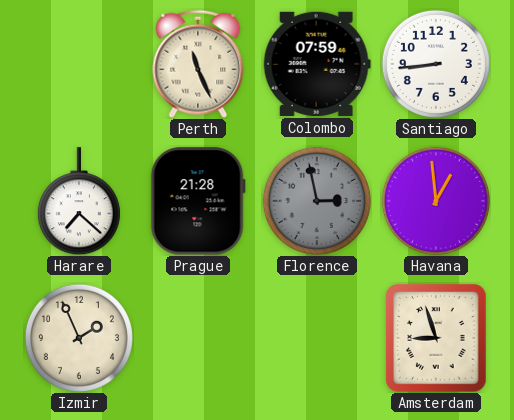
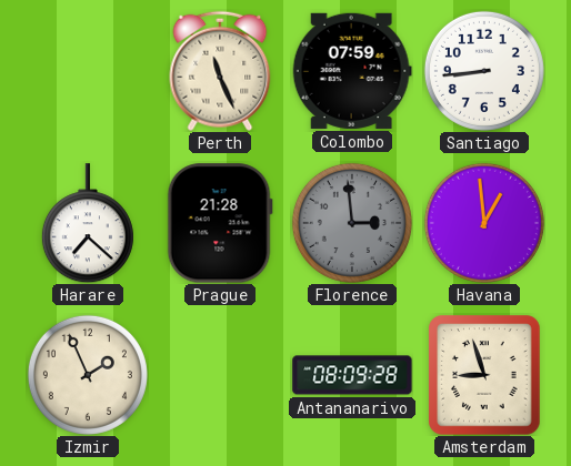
Florence: 2:58 -> 2:59
Antananarivo: none -> 08:09
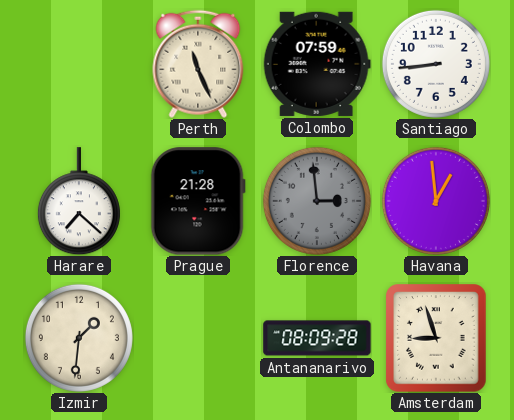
Izmir: 1:56 -> 1:31
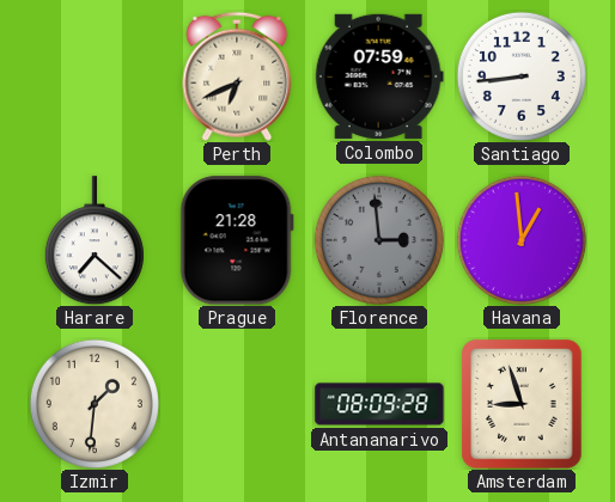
Perth: 11:26 -> 6:41
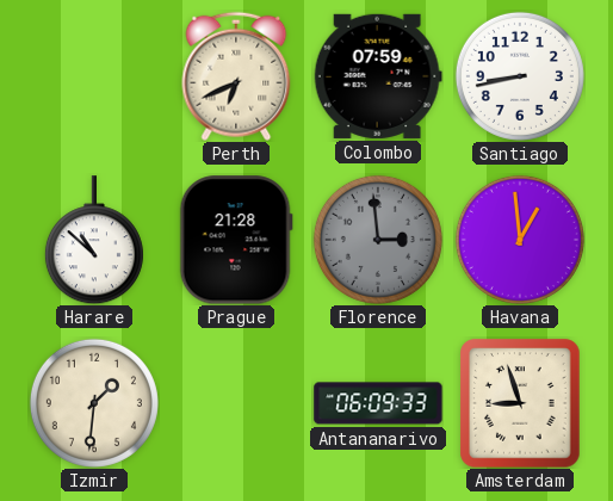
Santiago: 8:44 -> 8:43
Harare: 7:22 -> 10:52
Antananarivo: 08:09 -> 06:09
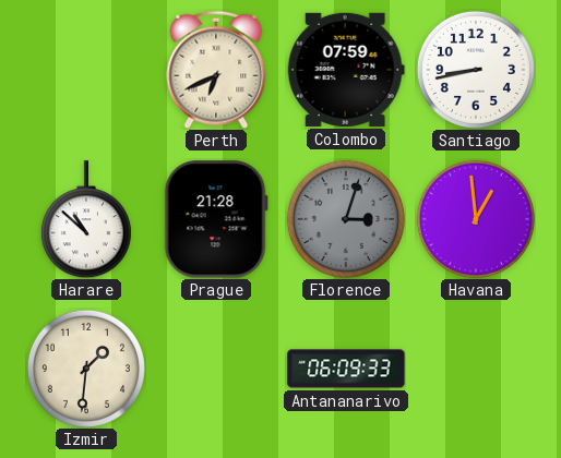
Florence: 2:59 -> 3:03
Amsterdam: 8:57 -> none
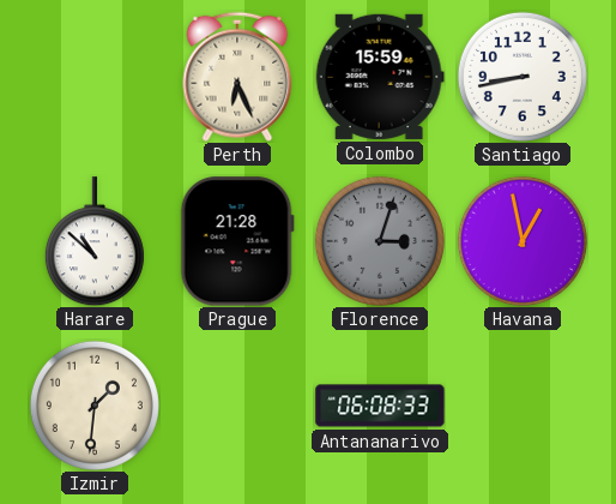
Perth: 6:41 -> 6:26
Colombo: 07:59 -> 15:59
Havana: 12:59 -> 12:58
Antananarivo: 06:09 -> 06:08
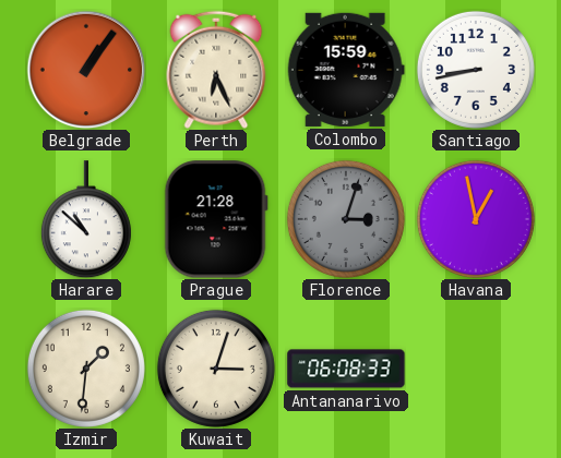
Belgrade: none -> 1:06
Kuwait: none -> 3:03
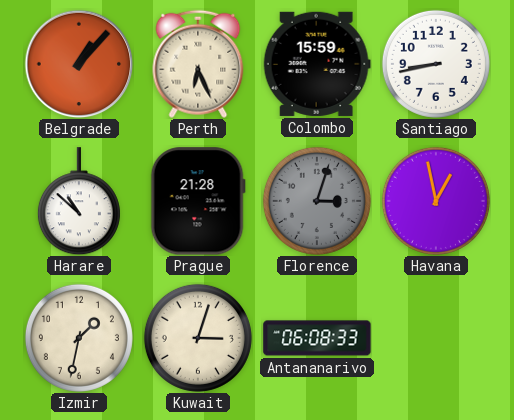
Belgrade: 1:06 -> 1:07
Izmir: 1:31 -> 1:32
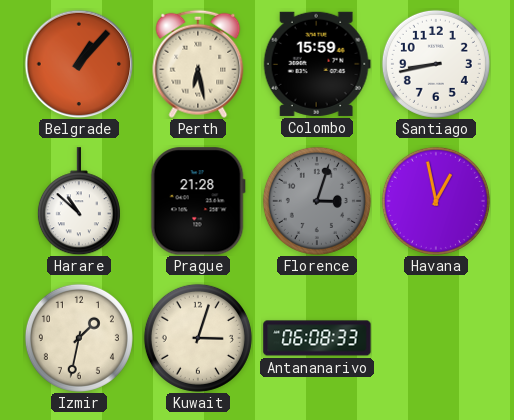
Perth: 6:26 -> 6:28
